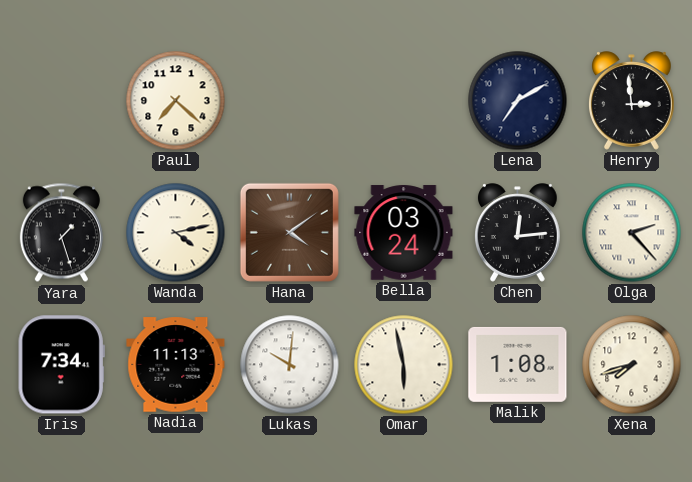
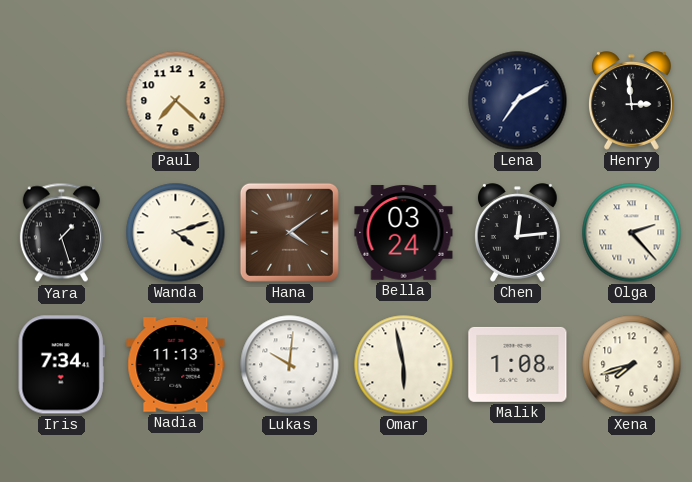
Wanda: 4:13 -> 4:12
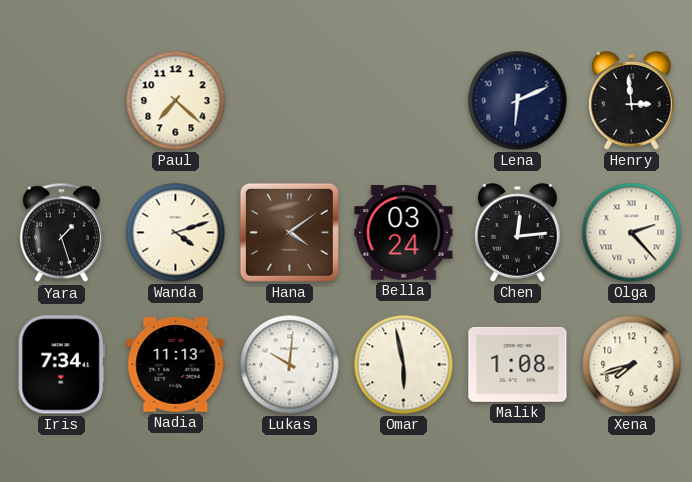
Lena: 7:10 -> 6:11
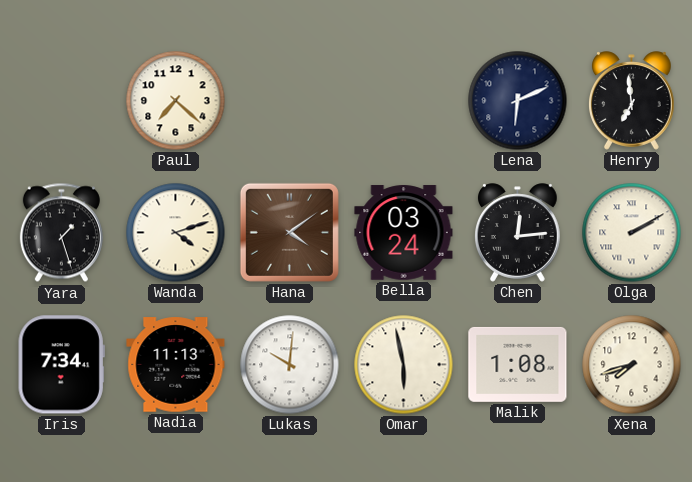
Henry: 2:59 -> 6:59
Olga: 2:23 -> 2:10
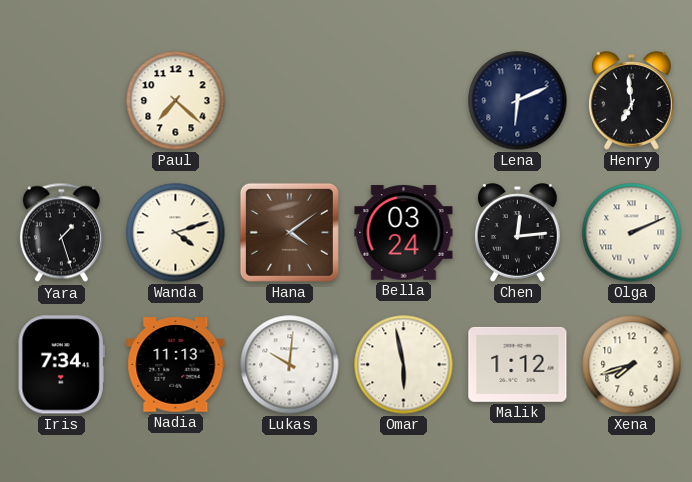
Olga: 2:10 -> 2:11
Malik: 1:08 -> 1:12
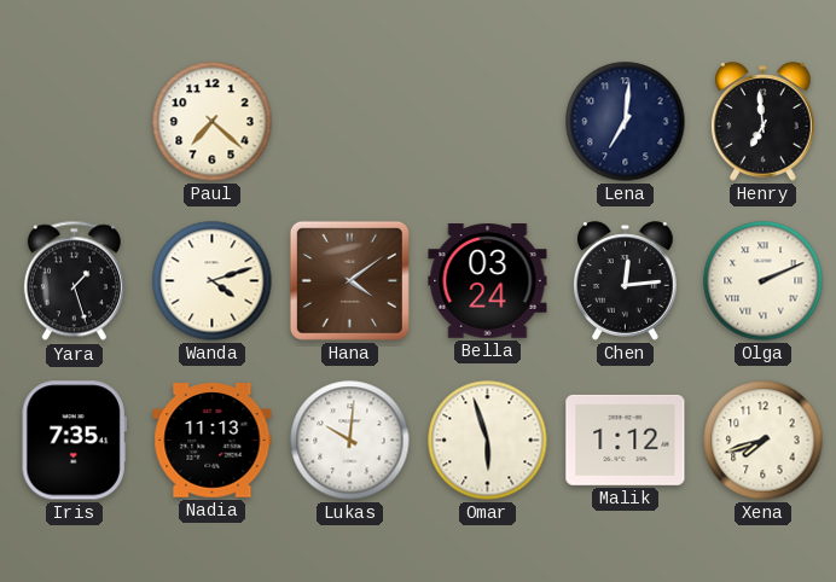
Lena: 6:11 -> 7:01
Iris: 7:34 -> 7:35
Omar: 5:58 -> 5:57
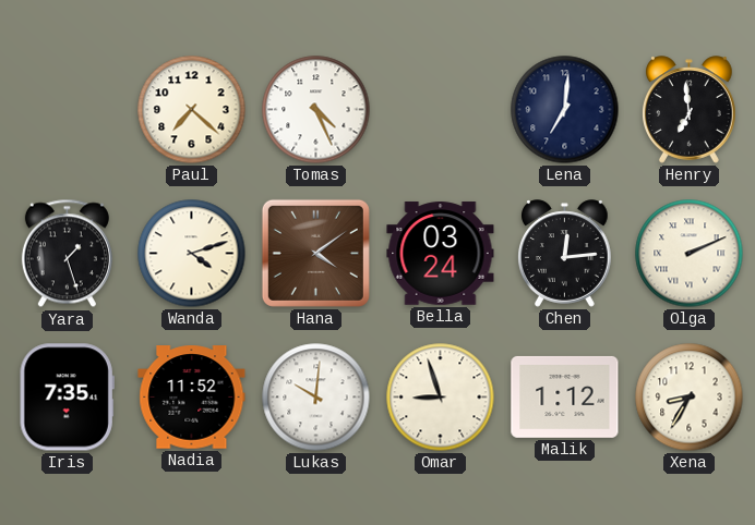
Tomas: none -> 4:26
Nadia: 11:13 -> 11:52
Omar: 5:57 -> 8:57
Xena: 7:42 -> 8:35
